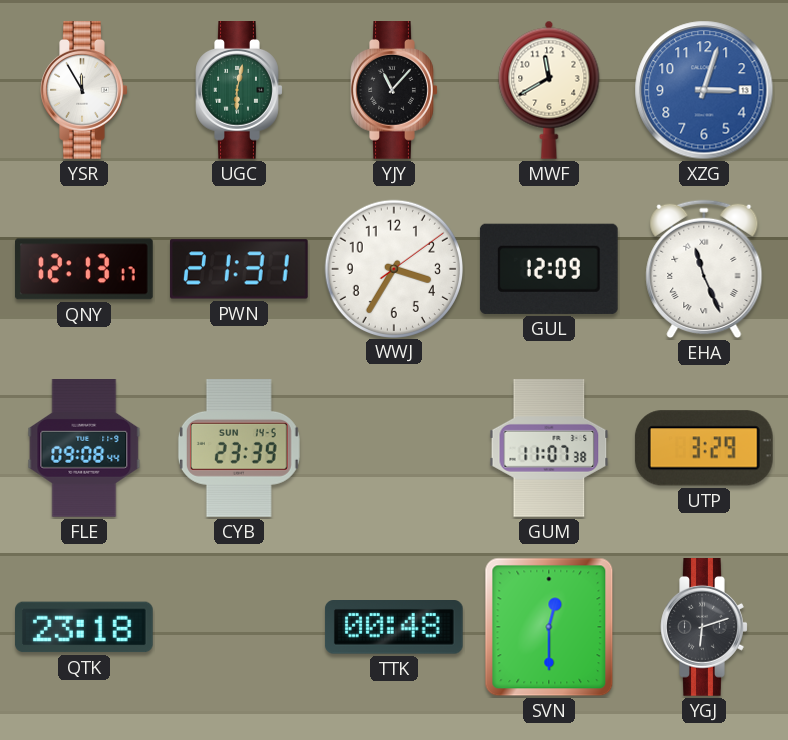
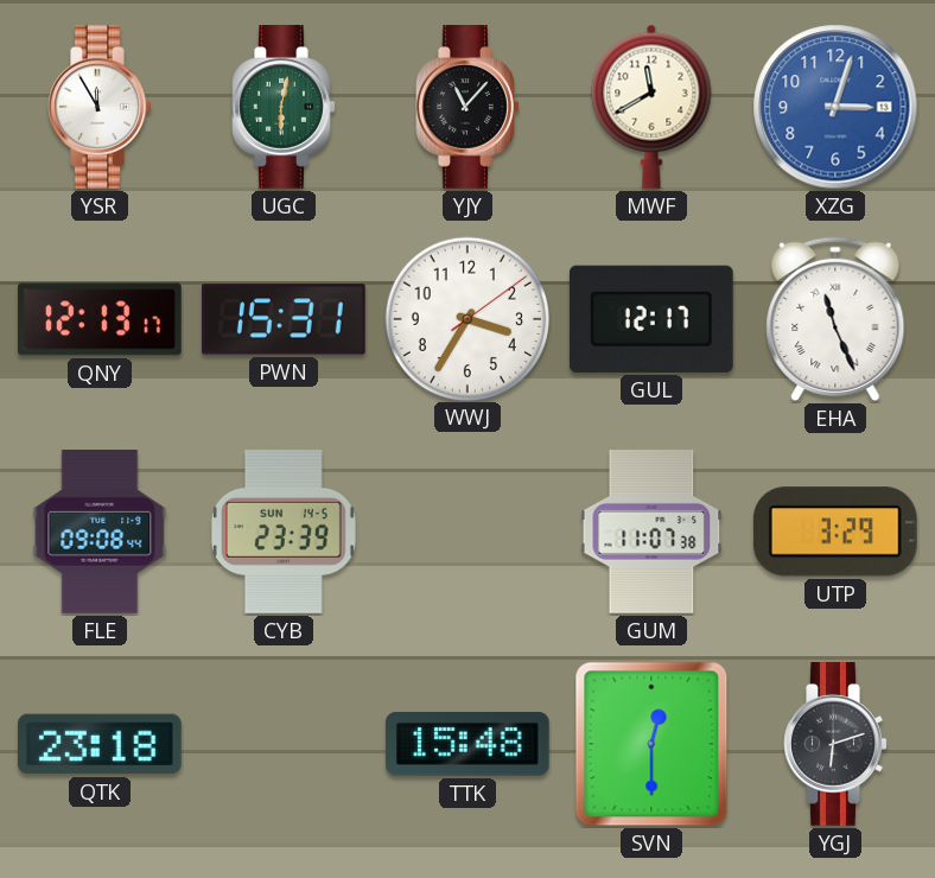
PWN: 21:31 -> 15:31
GUL: 12:09 -> 12:17
TTK: 00:48 -> 15:48
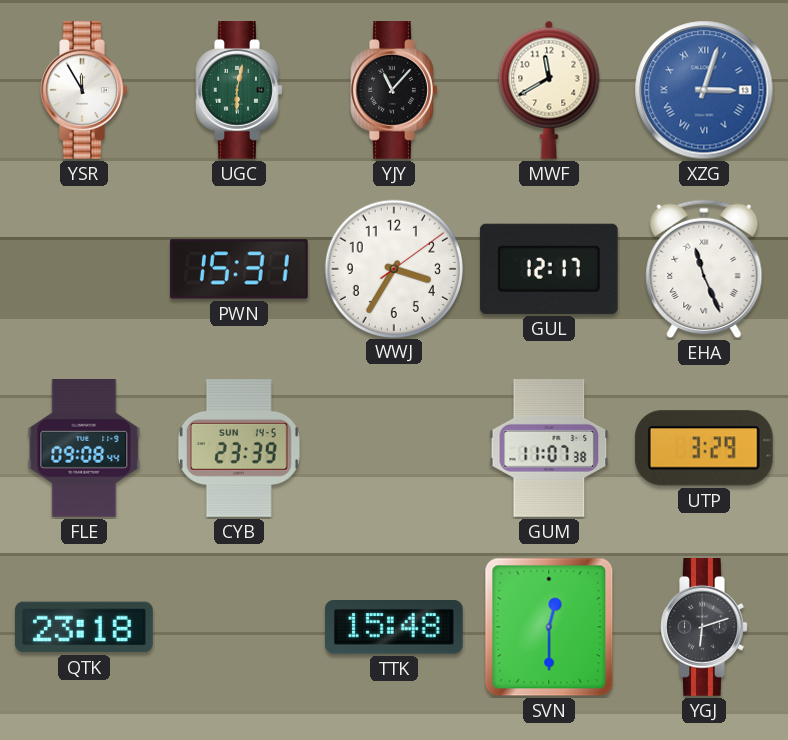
XZG numerals: Arabic -> Roman
QNY: 12:13 -> none
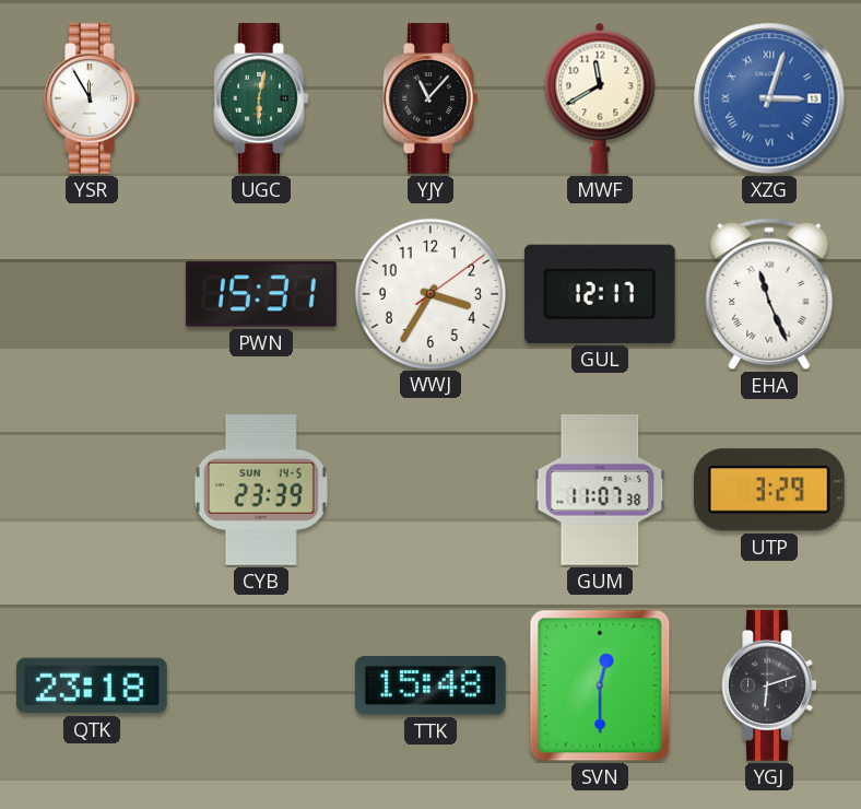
FLE: 09:08 -> none
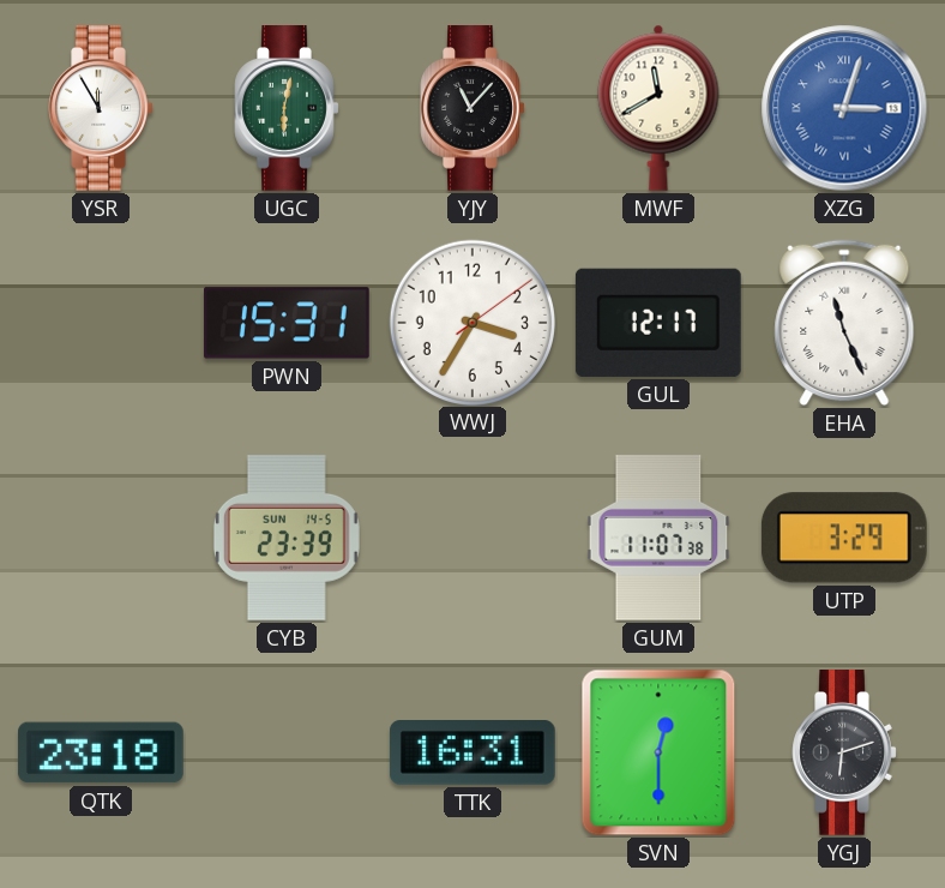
TTK: 15:48 -> 16:31
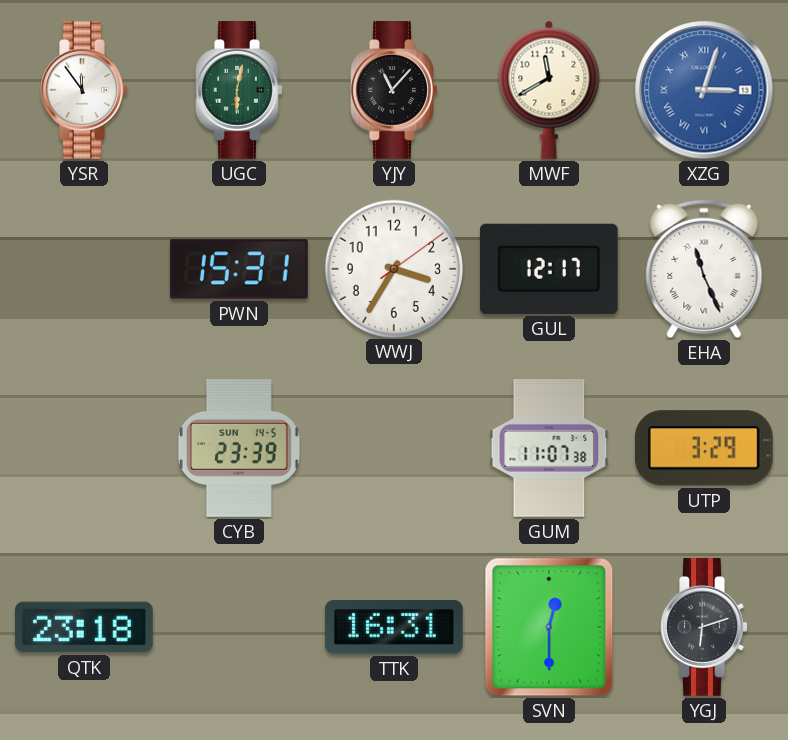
YSR: 11:55 -> 11:54
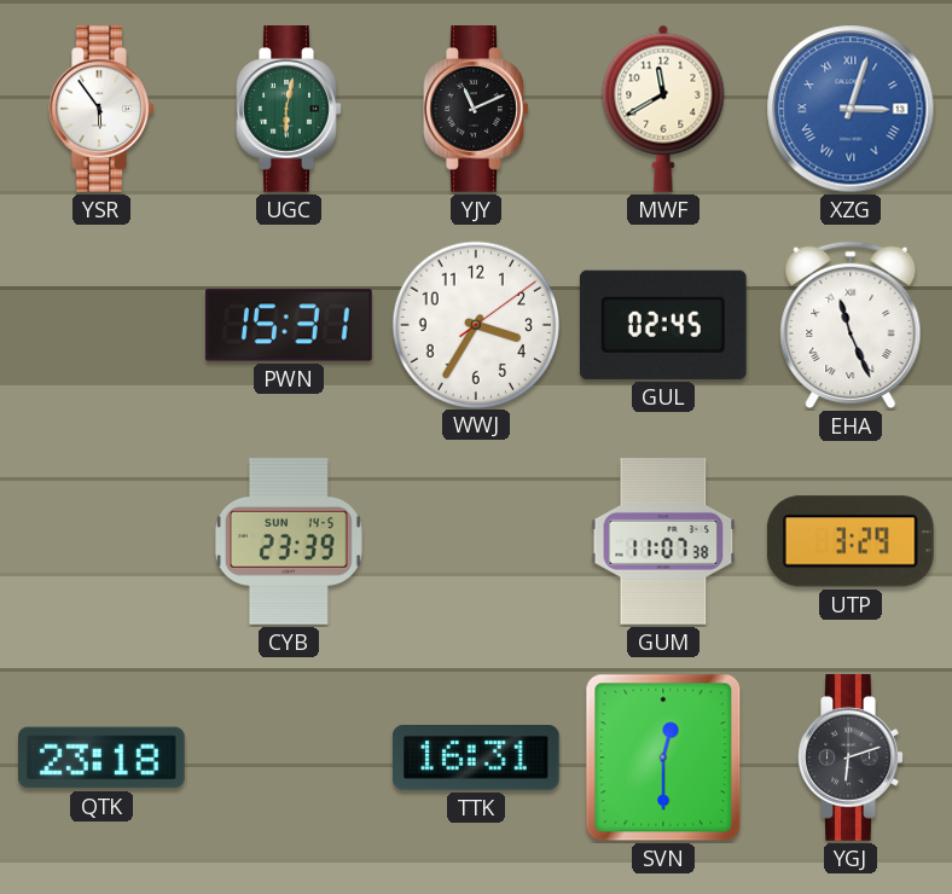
YSR: 11:54 -> 5:54
YJY: 11:07 -> 11:11
GUL: 12:17 -> 02:45
